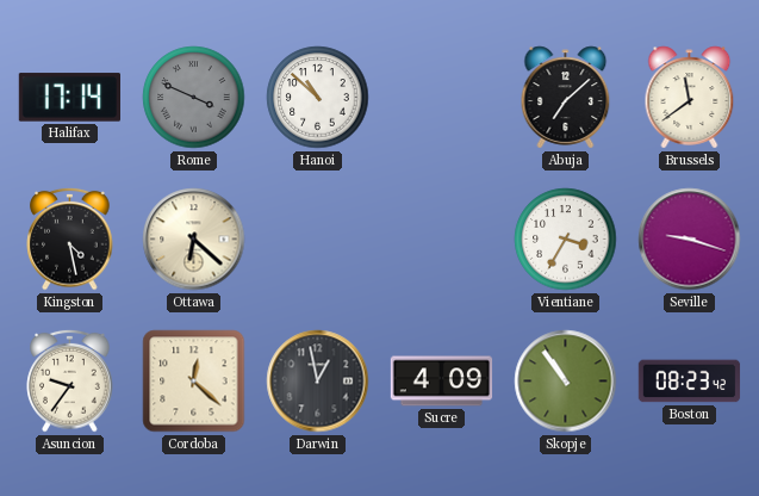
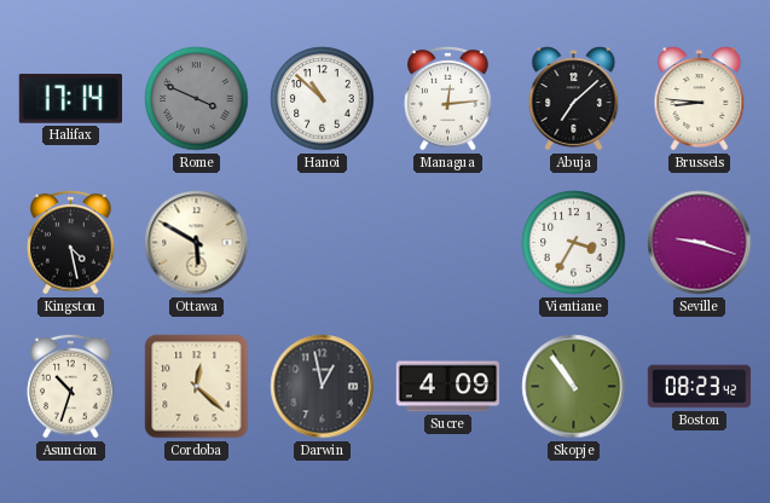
Managua: none -> 12:14
Brussels: 11:39 -> 8:46
Ottawa: 6:22 -> 5:50
Asuncion: 9:36 -> 10:33
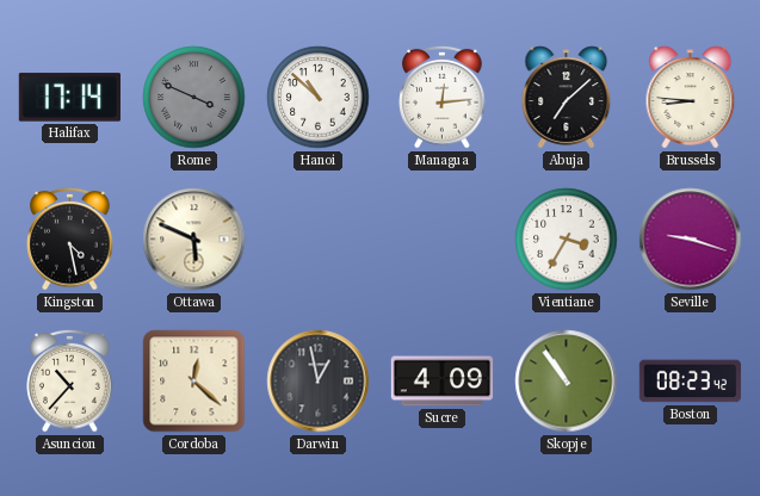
Ottawa: 5:50 -> 5:49
Asuncion: 10:33 -> 10:37
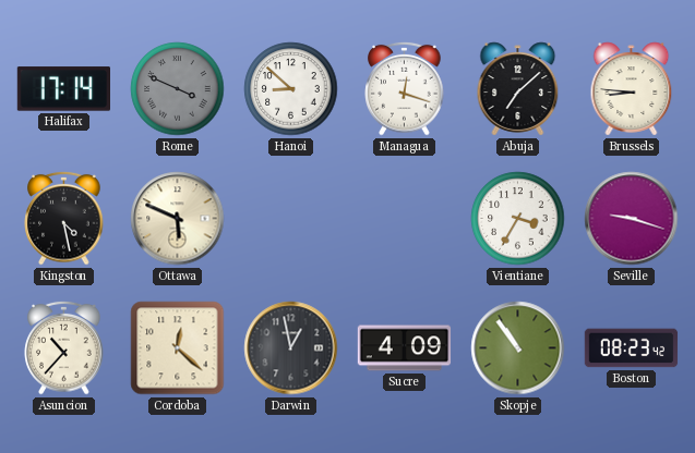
Hanoi: 10:52 -> 8:52
Managua: 12:14 -> 12:18
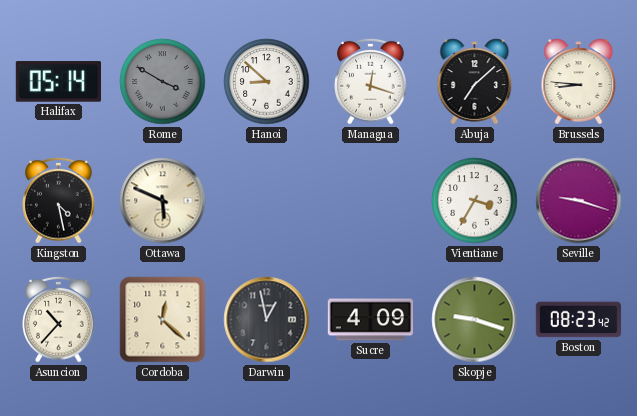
Halifax: 17:14 -> 05:14
Rome: 3:49 -> 3:50
Skopje: 10:54 -> 9:18
